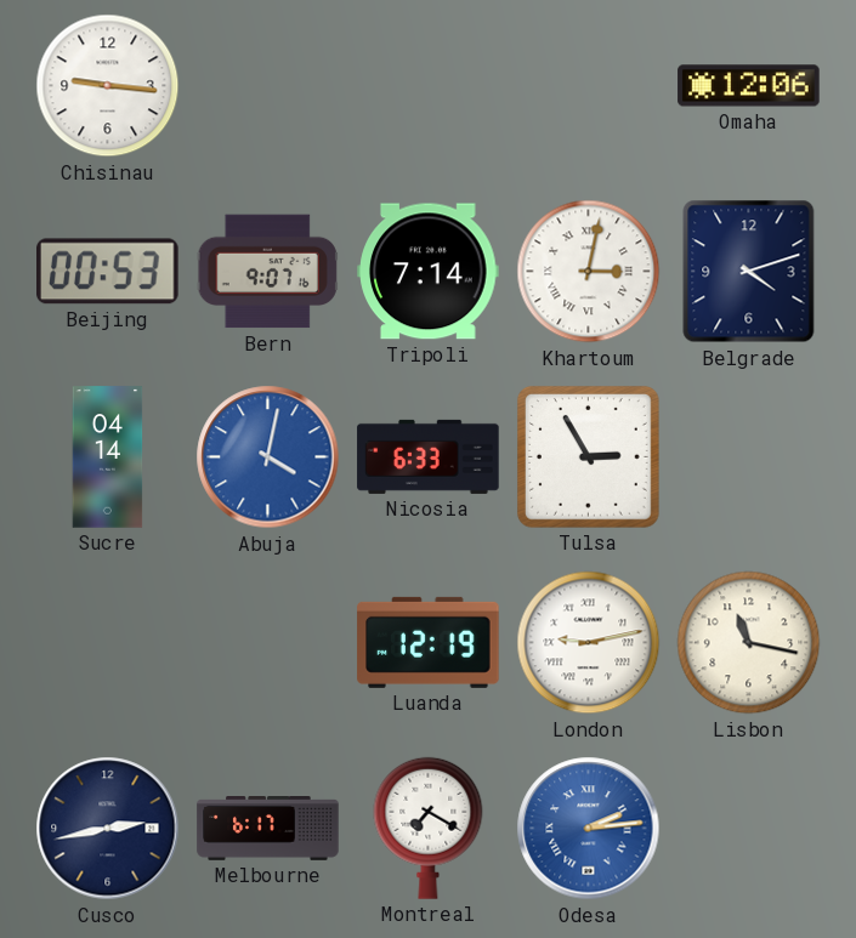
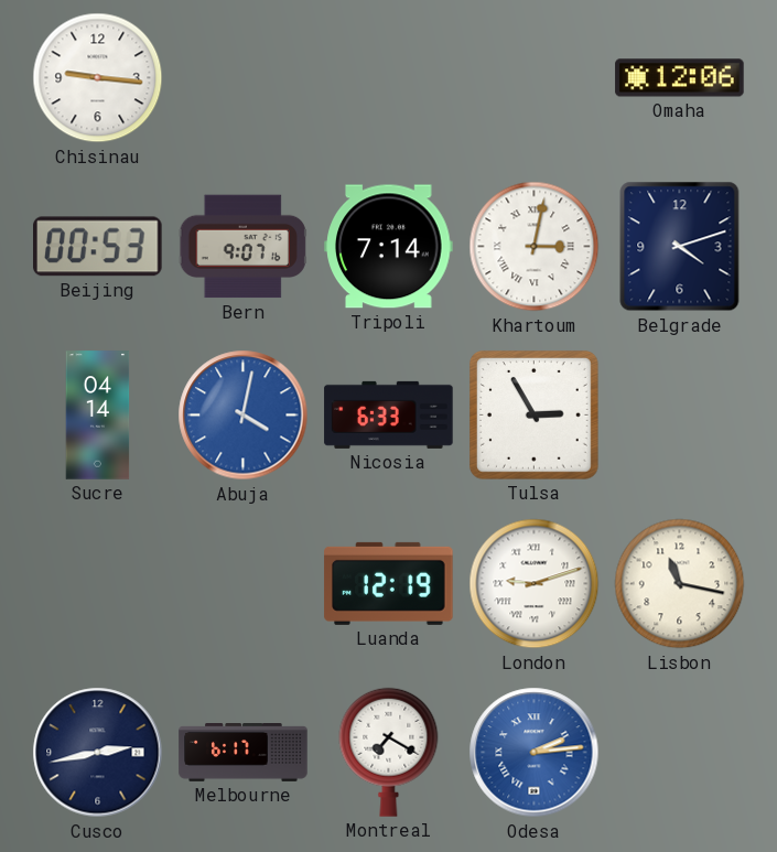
London: 9:13 -> 9:12
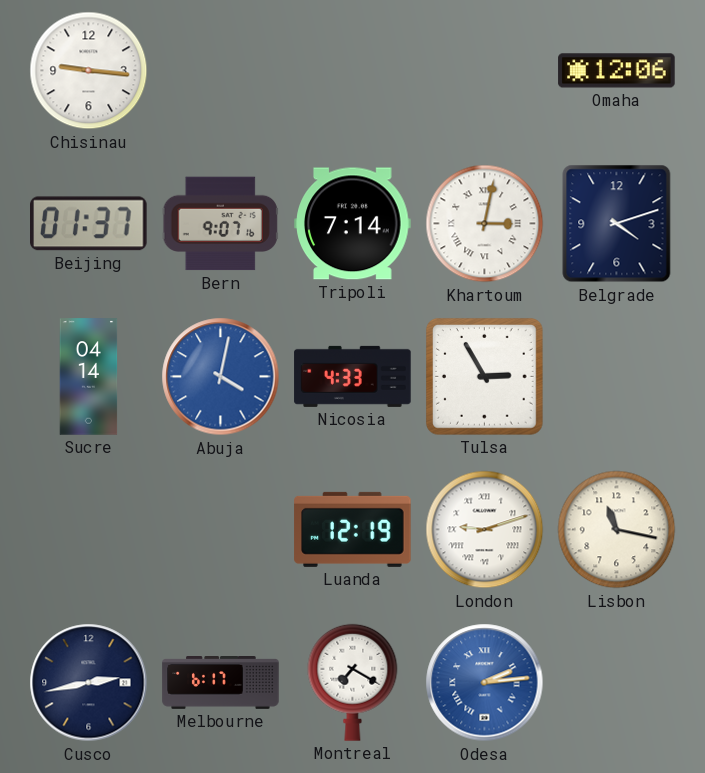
Beijing: 00:53 -> 01:37
Nicosia: 6:33 -> 4:33
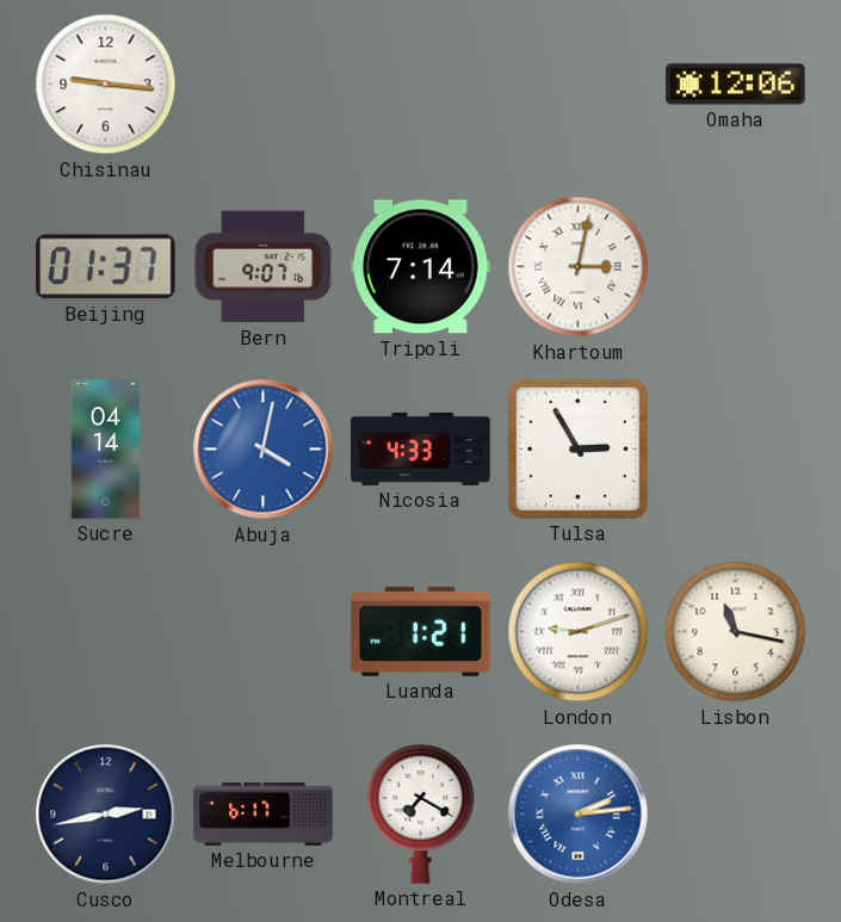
Belgrade: 4:12 -> none
Luanda: 12:19 -> 1:21
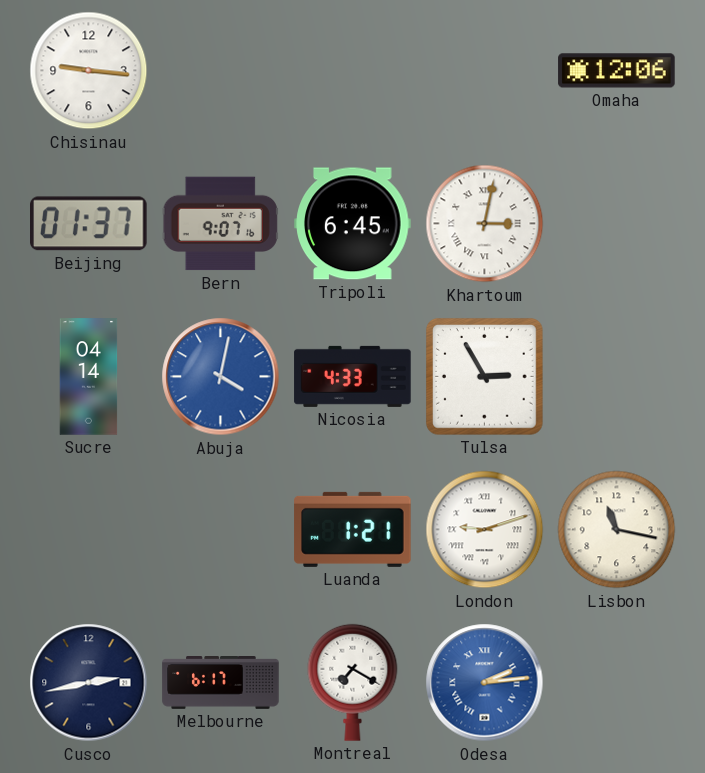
Tripoli: 7:14 -> 6:45
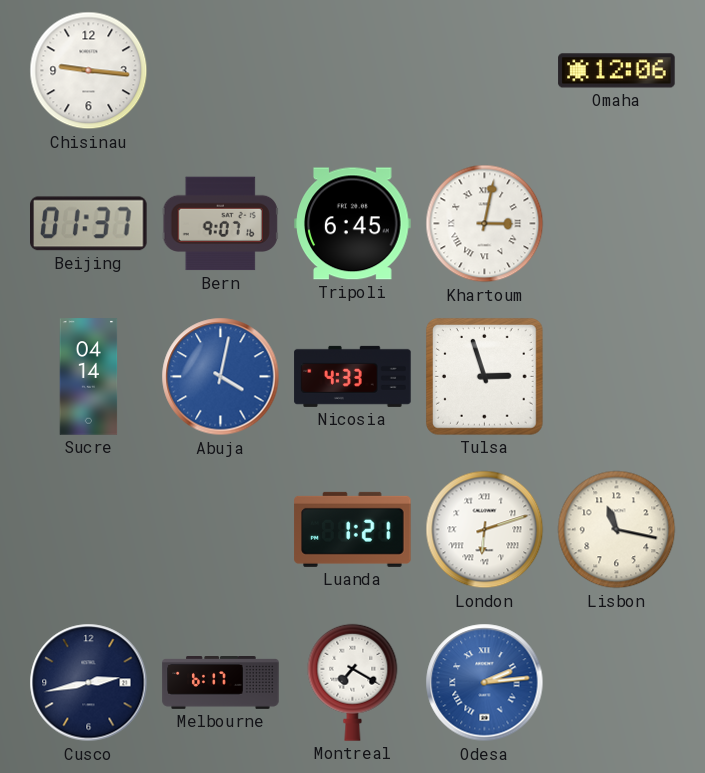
Tulsa: 2:55 -> 2:57
London: 9:12 -> 6:12
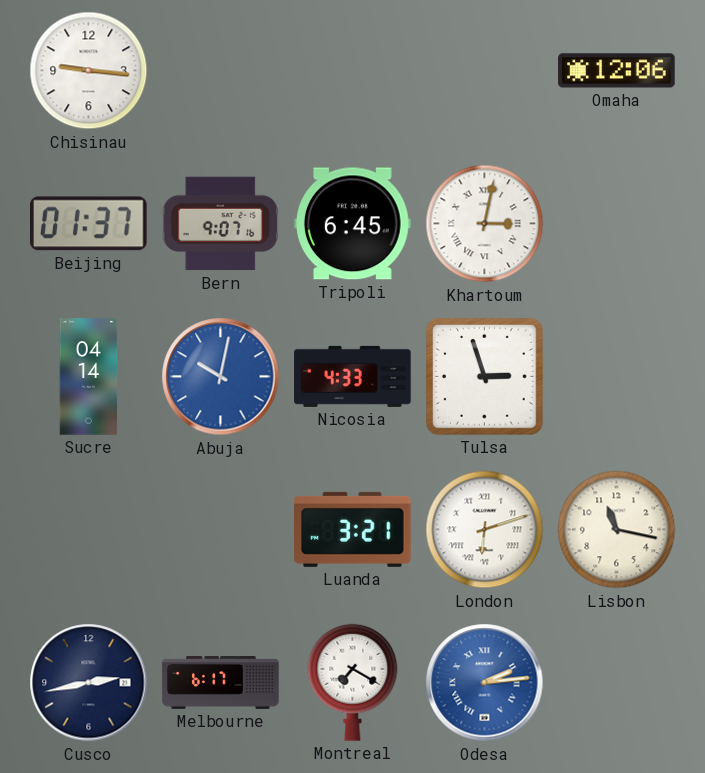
Abuja: 4:02 -> 10:02
Luanda: 1:21 -> 3:21
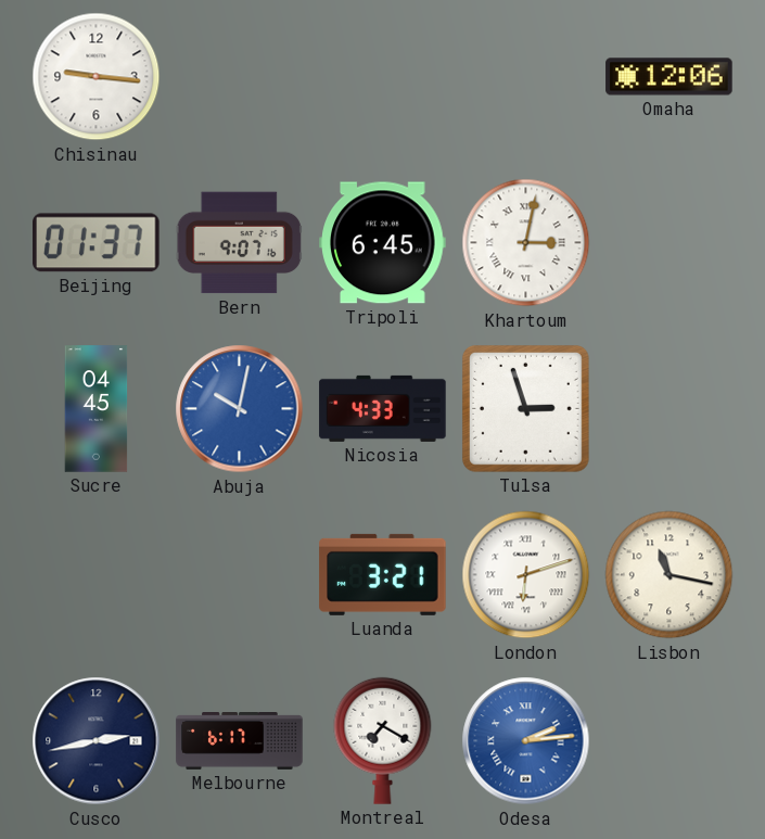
Sucre: 04:14 -> 04:45
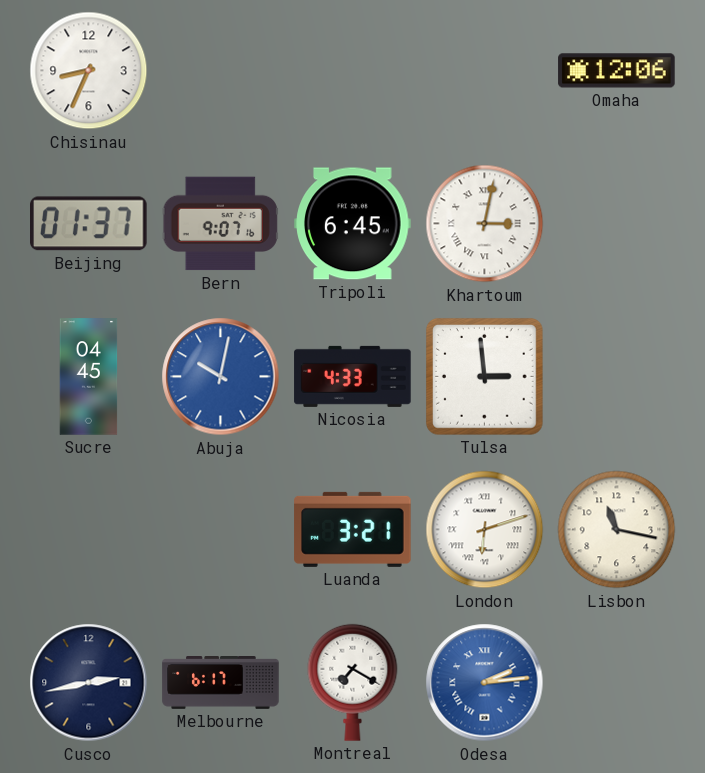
Chisinau: 9:16 -> 8:34
Tulsa: 2:57 -> 2:59
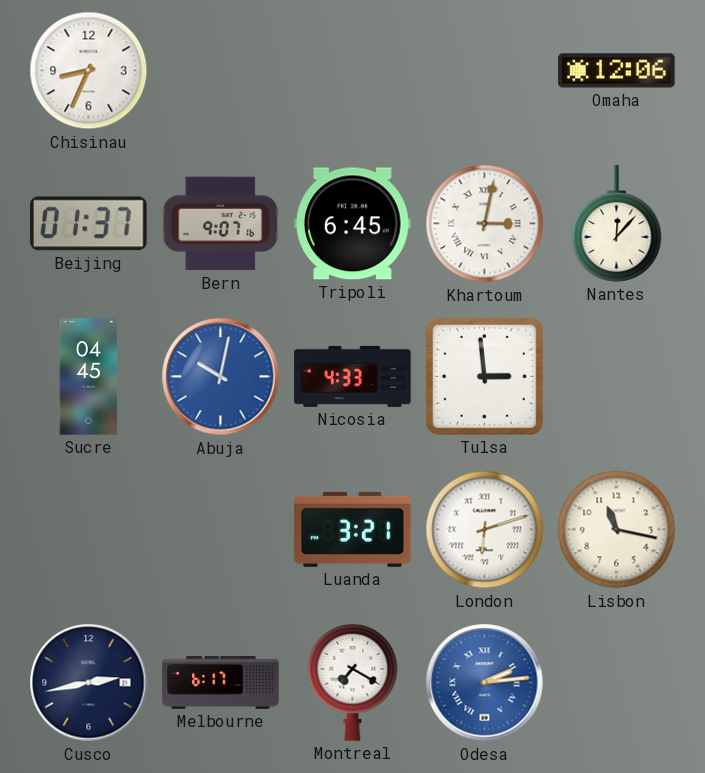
Nantes: none -> 12:07
